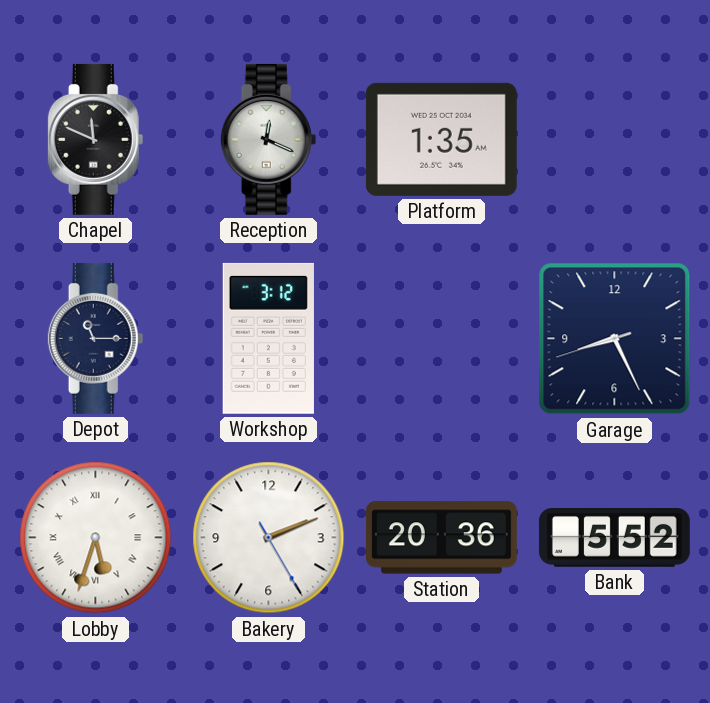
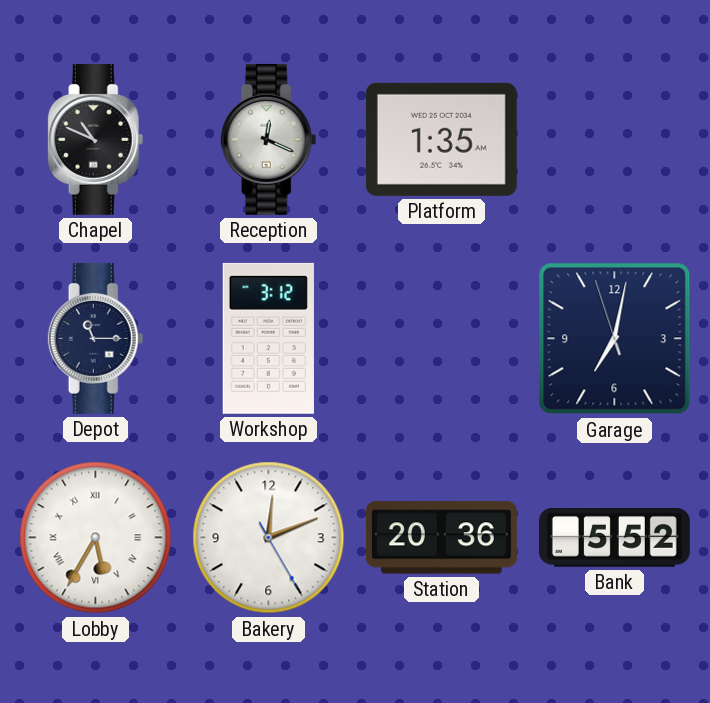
Chapel: 11:49 -> 10:49
Garage: 8:25 -> 7:01
Lobby: 5:33 -> 5:35
Bakery: 2:11 -> 12:11
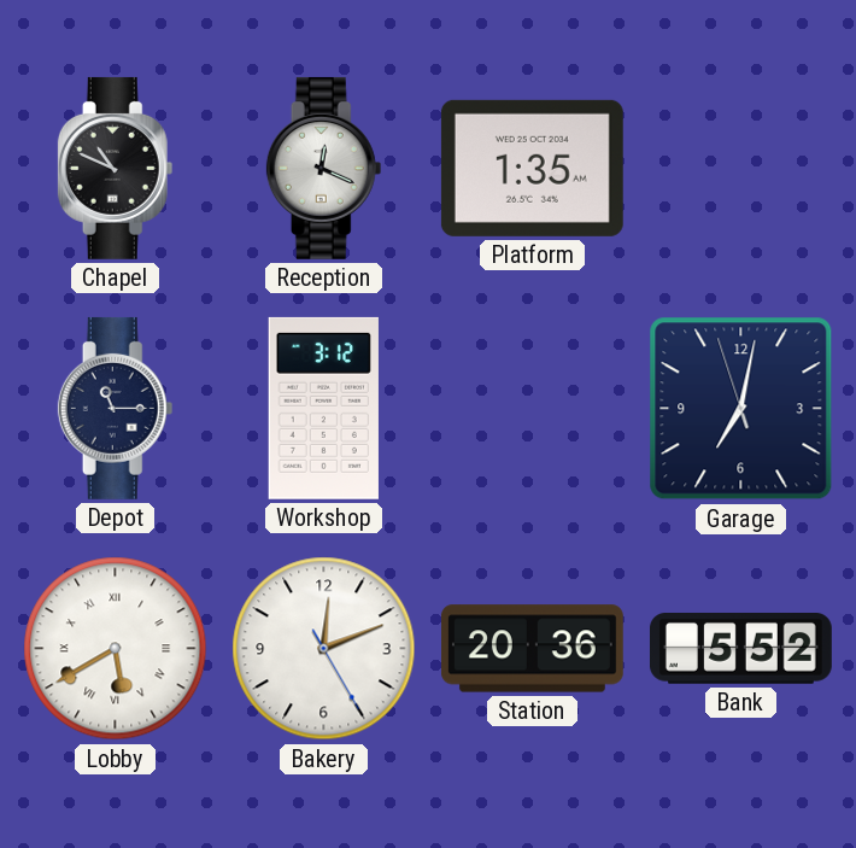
Lobby: 5:35 -> 5:40
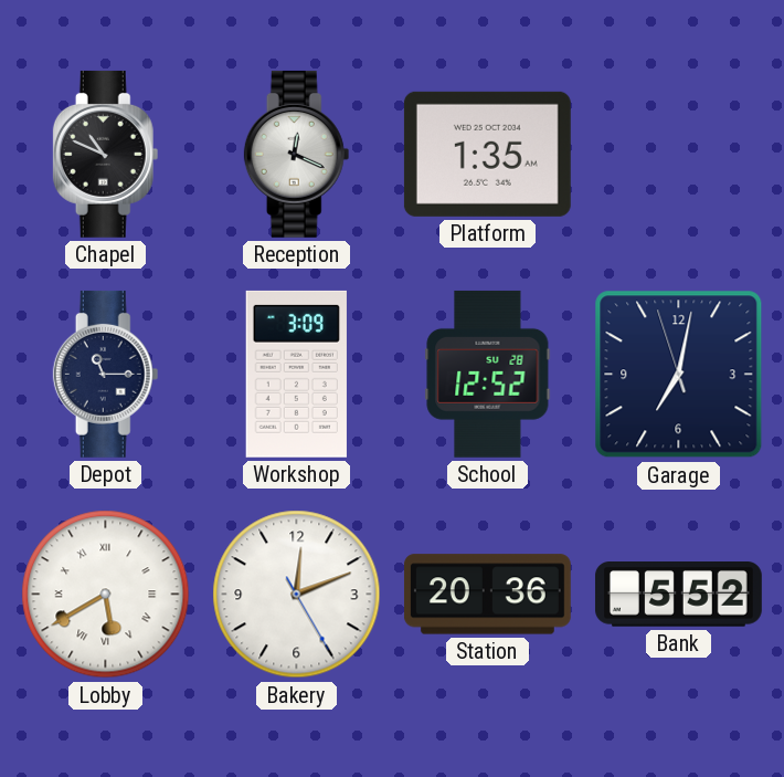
Workshop: 3:12 -> 3:09
School: none -> 12:52
